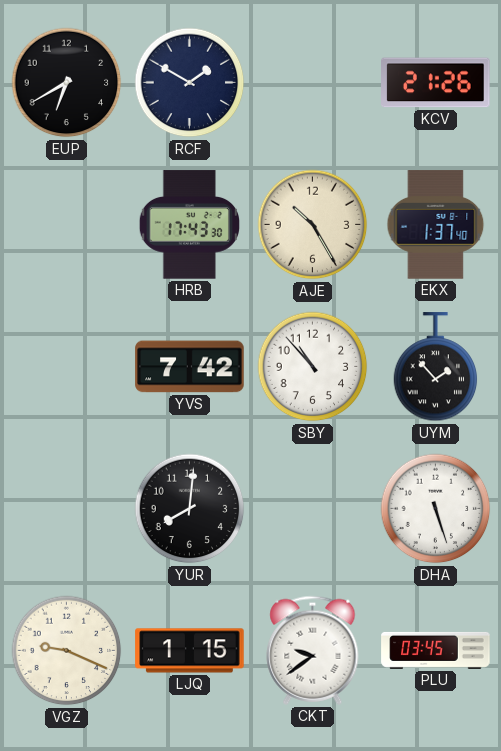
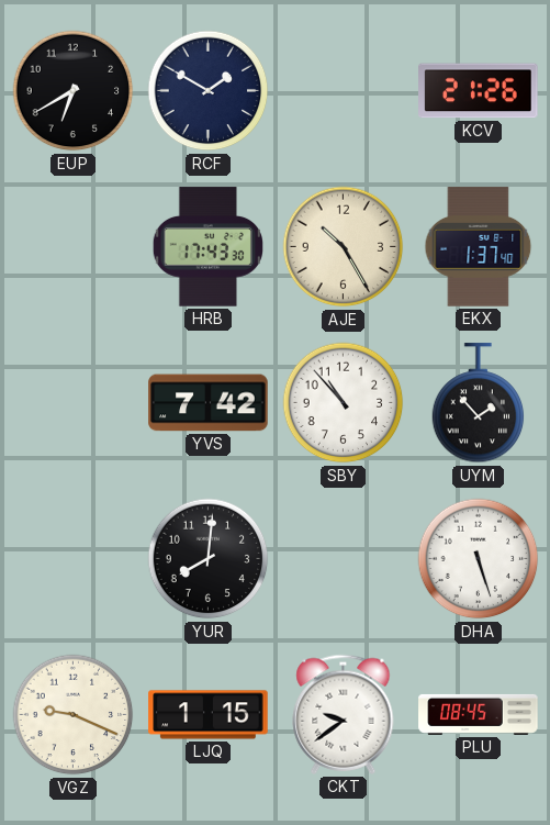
PLU: 03:45 -> 08:45
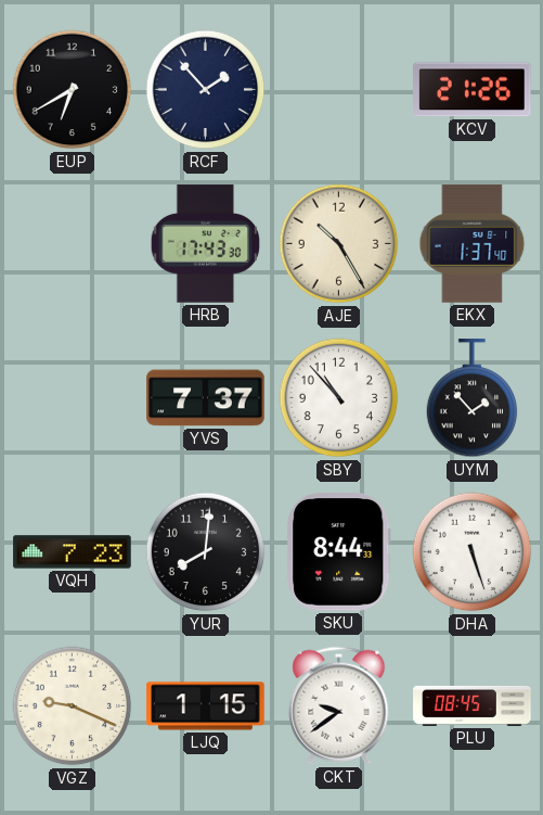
RCF: 1:50 -> 1:53
YVS: 7:42 -> 7:37
VQH: none -> 7:23
SKU: none -> 8:44
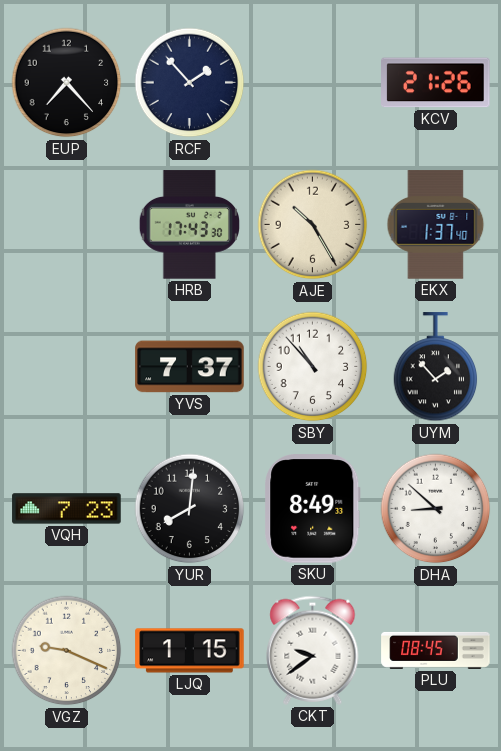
EUP: 6:40 -> 7:23
SKU: 8:44 -> 8:49
DHA: 5:27 -> 8:52
